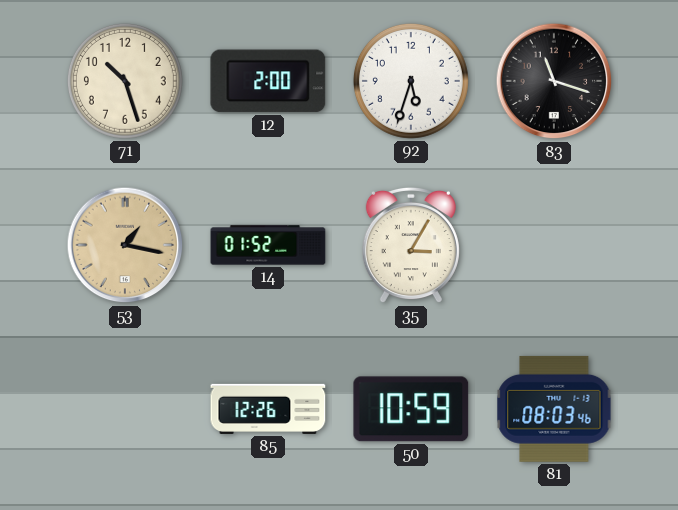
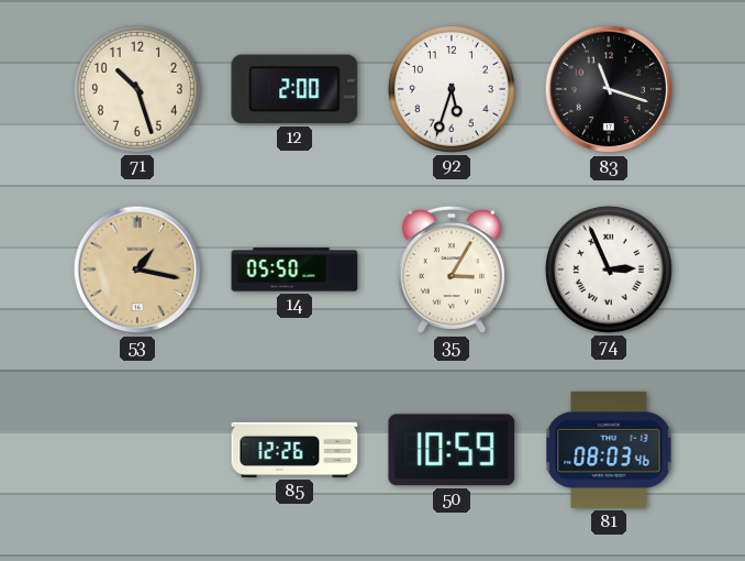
14: 01:52 -> 05:50
74: none -> 2:56
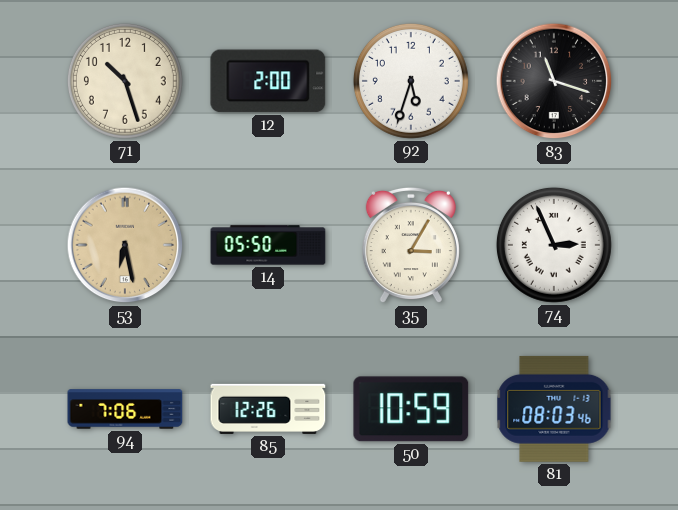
53: 1:17 -> 6:28
94: none -> 7:06
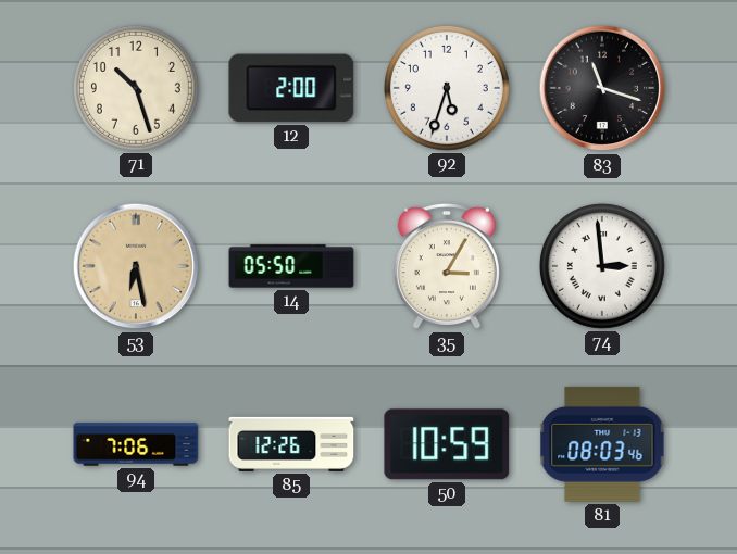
74: 2:56 -> 2:59
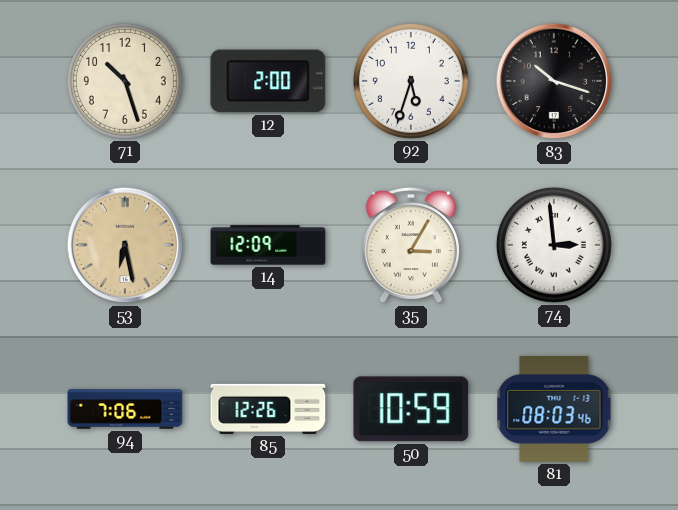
83: 11:18 -> 10:18
14: 05:50 -> 12:09
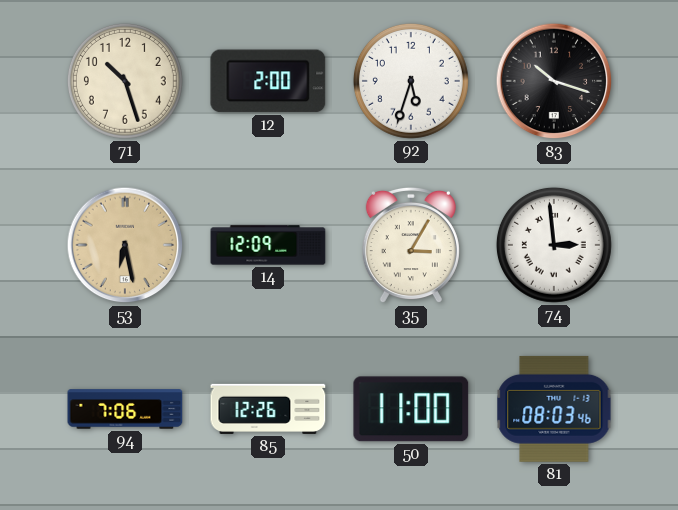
50: 10:59 -> 11:00
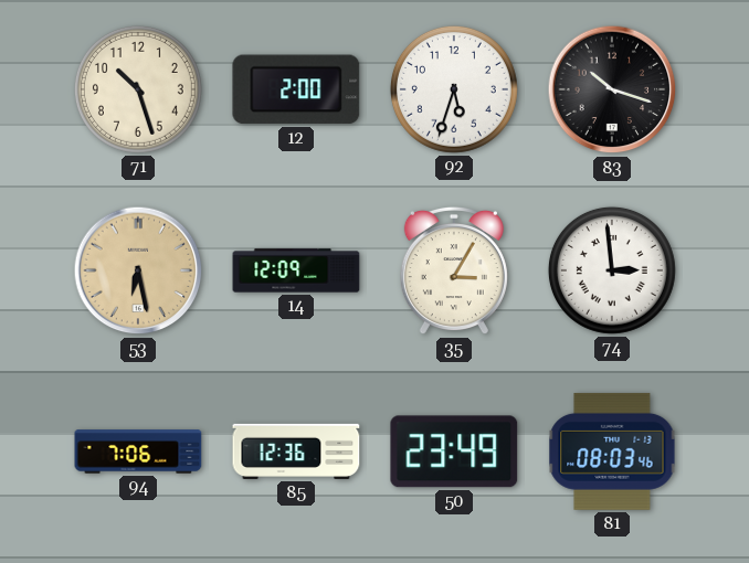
85: 12:26 -> 12:36
50: 11:00 -> 23:49
